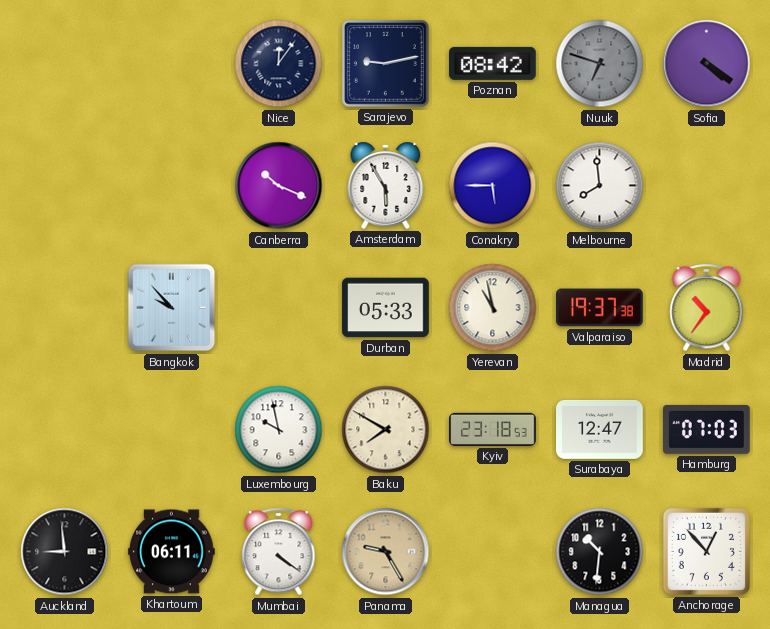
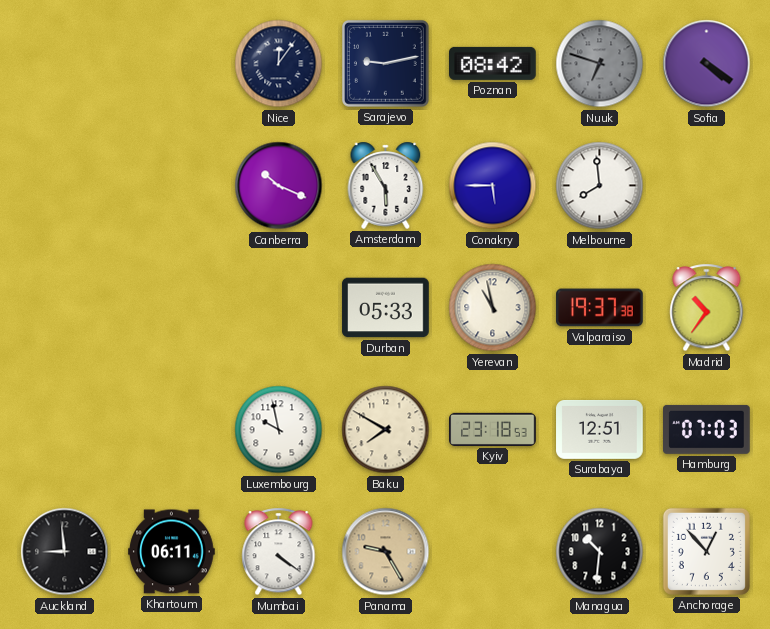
Bangkok: 9:53 -> none
Surabaya: 12:47 -> 12:51
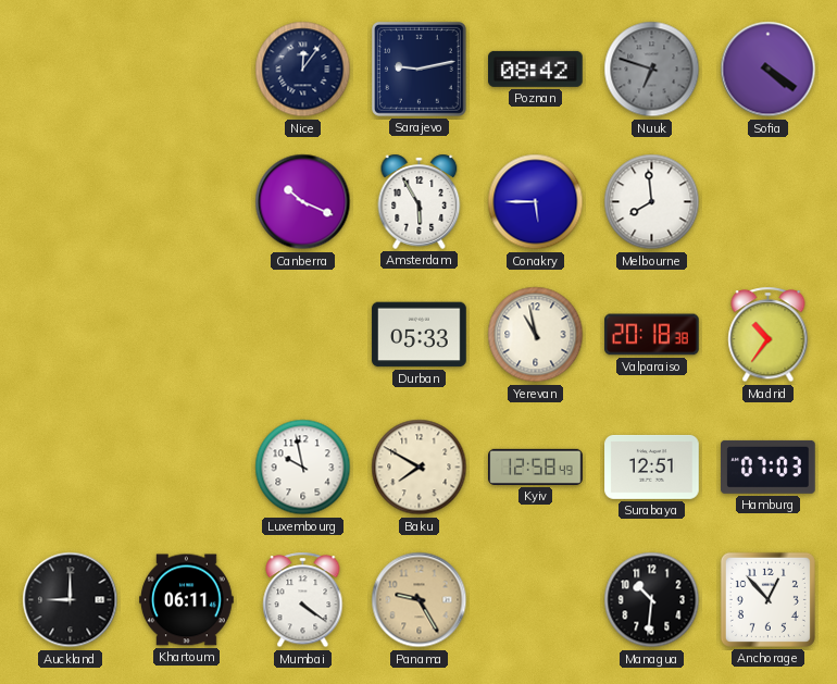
Valparaiso: 19:37 -> 20:18
Kyiv: 23:18 -> 12:58
Auckland: 8:59 -> 9:00
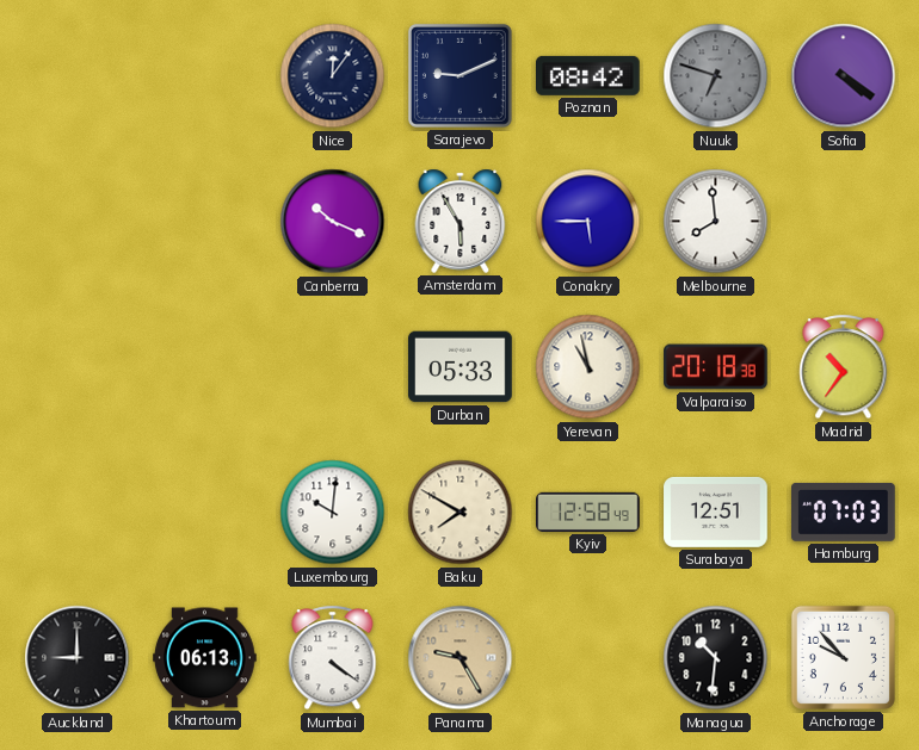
Sarajevo: 9:13 -> 9:11
Luxembourg: 9:58 -> 10:01
Khartoum: 06:11 -> 06:13
Anchorage: 12:53 -> 9:53
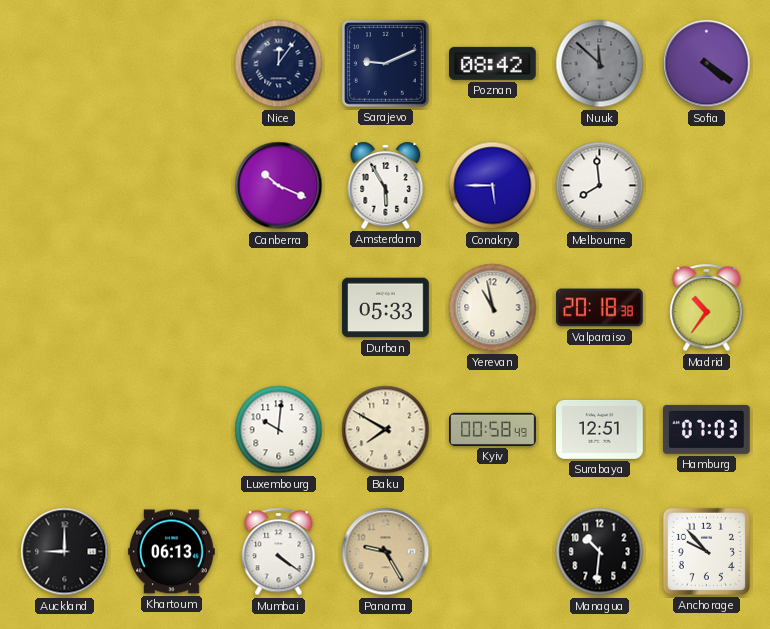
Nuuk: 6:48 -> 11:52
Kyiv: 12:58 -> 00:58
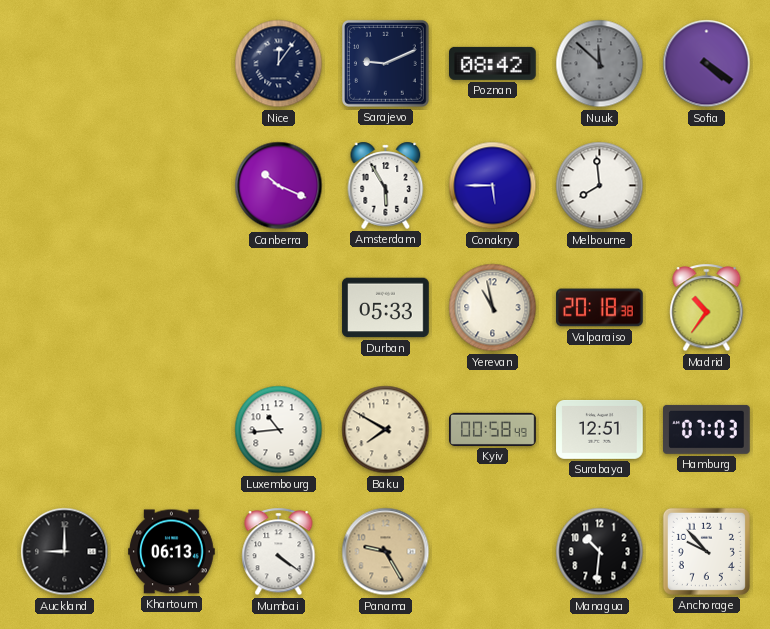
Luxembourg: 10:01 -> 10:44
